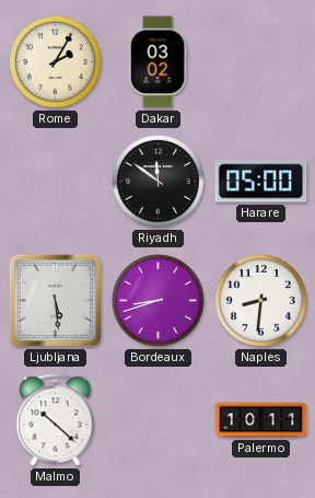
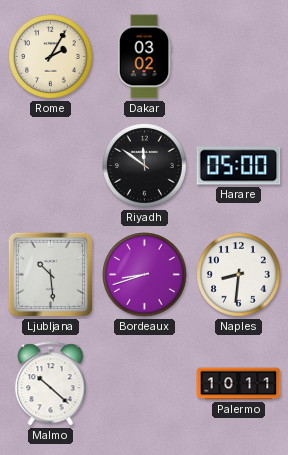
Ljubljana: 5:29 -> 10:29
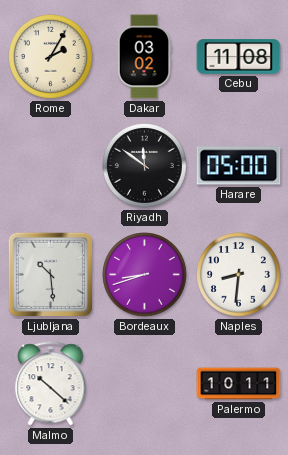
Cebu: none -> 11:08
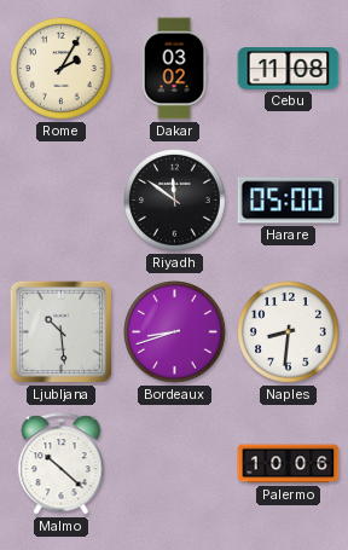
Palermo: 10:11 -> 10:06
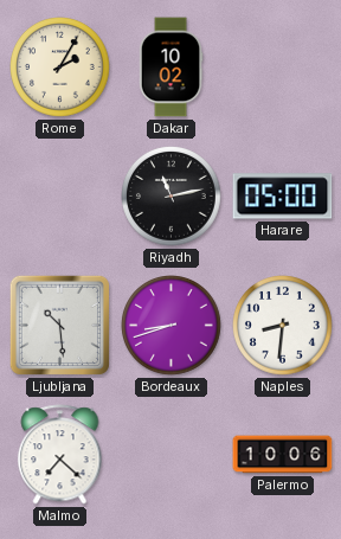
Dakar: 03:02 -> 10:02
Cebu: 11:08 -> none
Riyadh: 11:51 -> 11:13
Malmo: 10:22 -> 7:22
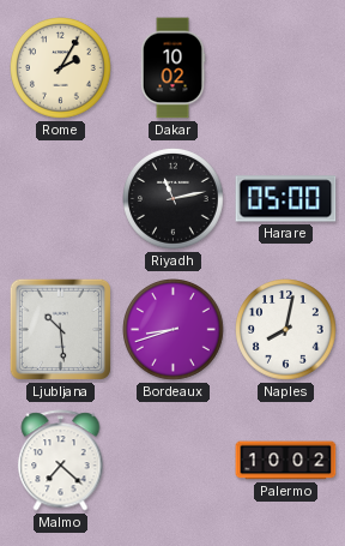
Naples: 8:31 -> 8:02
Palermo: 10:06 -> 10:02
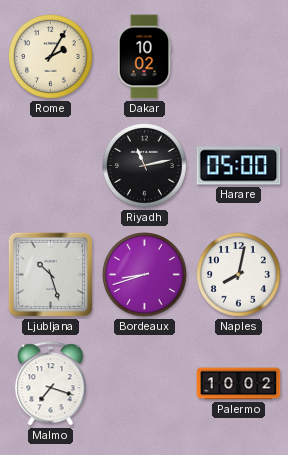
Ljubljana: 10:29 -> 10:27
Malmo: 7:22 -> 7:18
